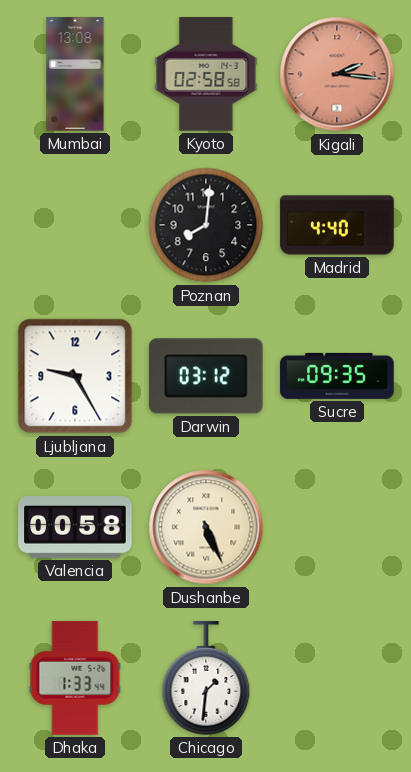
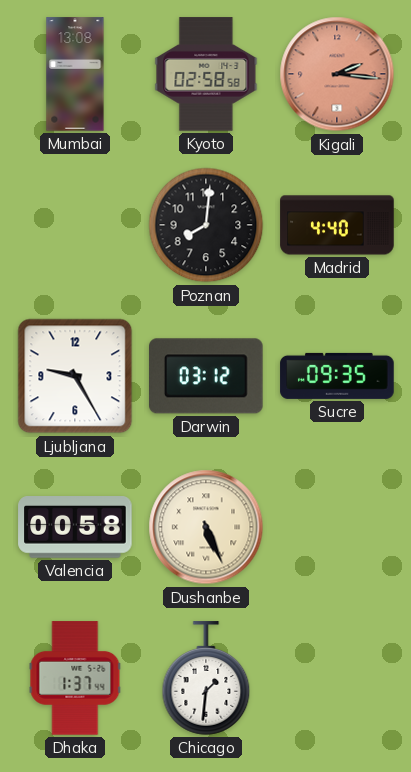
Dhaka: 1:33 -> 1:37
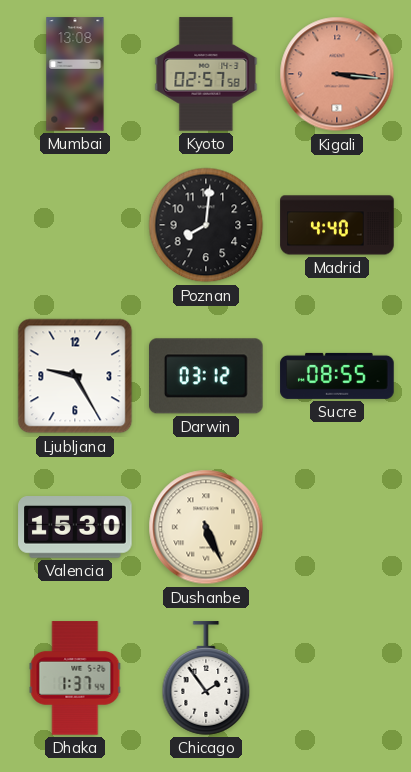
Kyoto: 02:58 -> 02:57
Kigali: 2:16 -> 3:16
Sucre: 09:35 -> 08:55
Valencia: 00:58 -> 15:30
Chicago: 1:31 -> 1:54
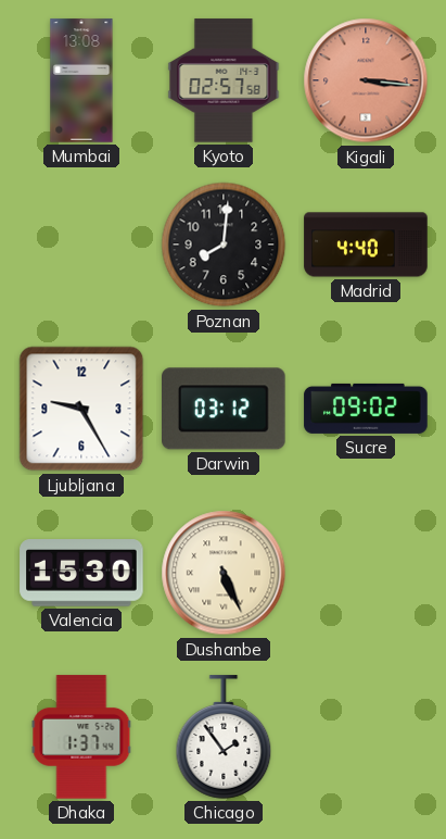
Sucre: 08:55 -> 09:02
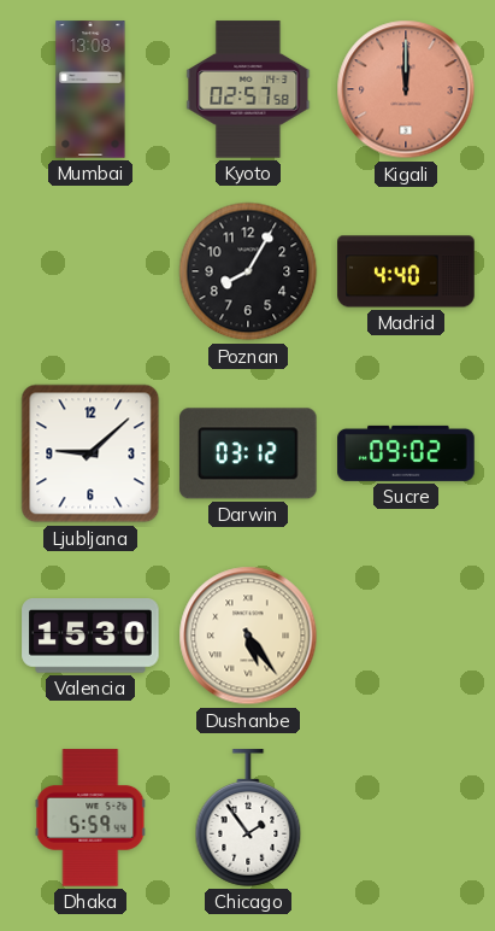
Kigali: 3:16 -> 12:00
Poznan: 8:01 -> 8:05
Ljubljana: 9:25 -> 9:08
Dushanbe: 5:26 -> 5:24
Dhaka: 1:37 -> 5:59
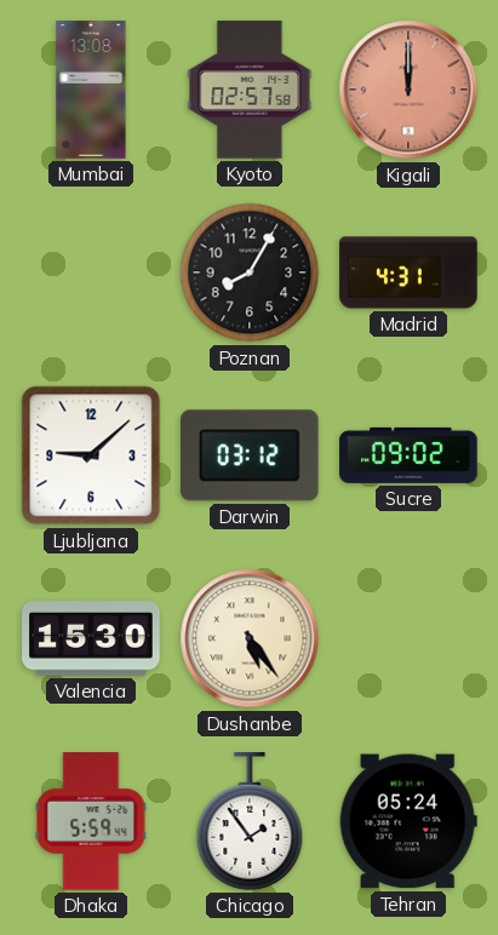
Madrid: 4:40 -> 4:31
Tehran: none -> 05:24
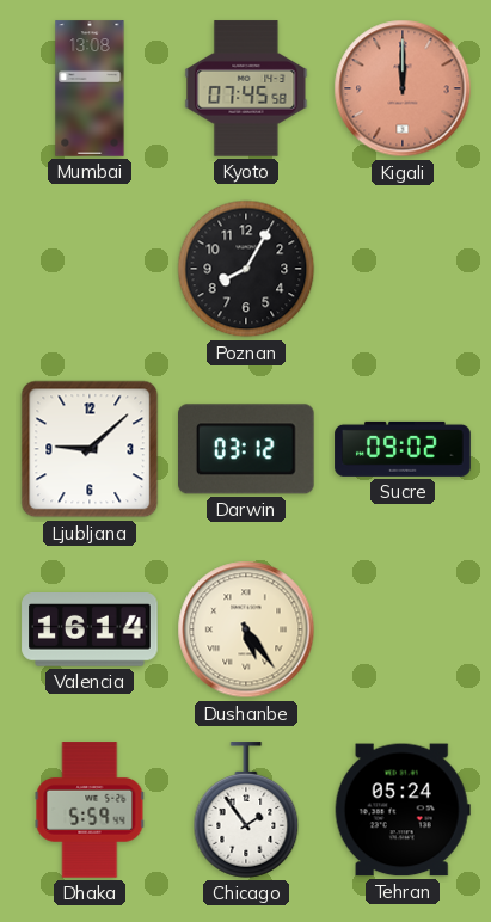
Kyoto: 02:57 -> 07:45
Madrid: 4:31 -> none
Valencia: 15:30 -> 16:14
